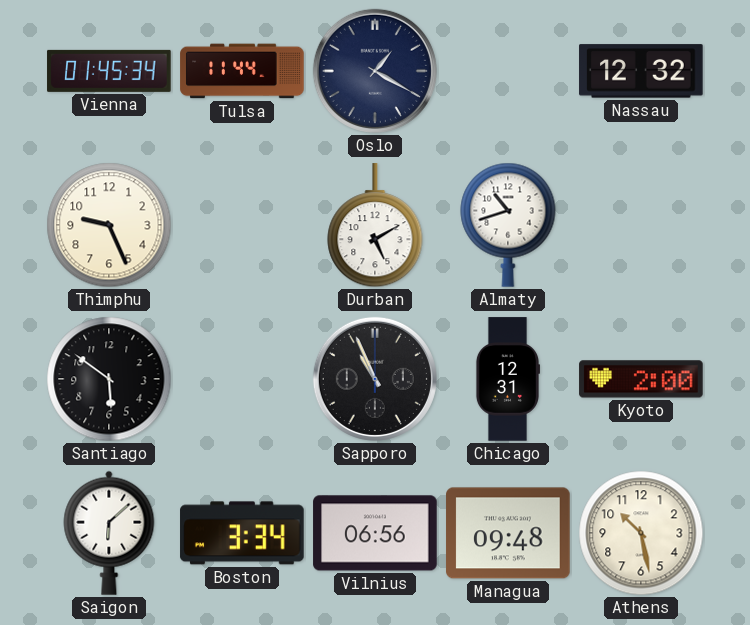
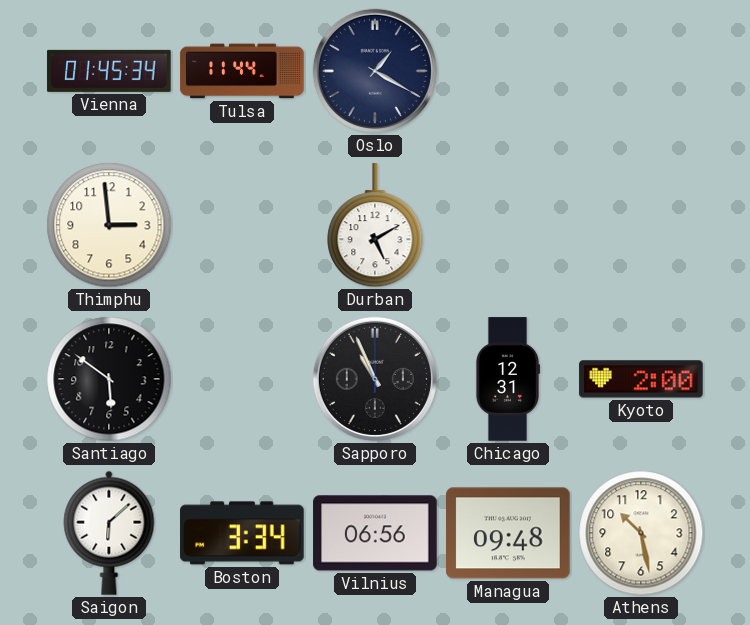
Nassau: 12:32 -> none
Thimphu: 9:26 -> 2:59
Almaty: 10:42 -> none
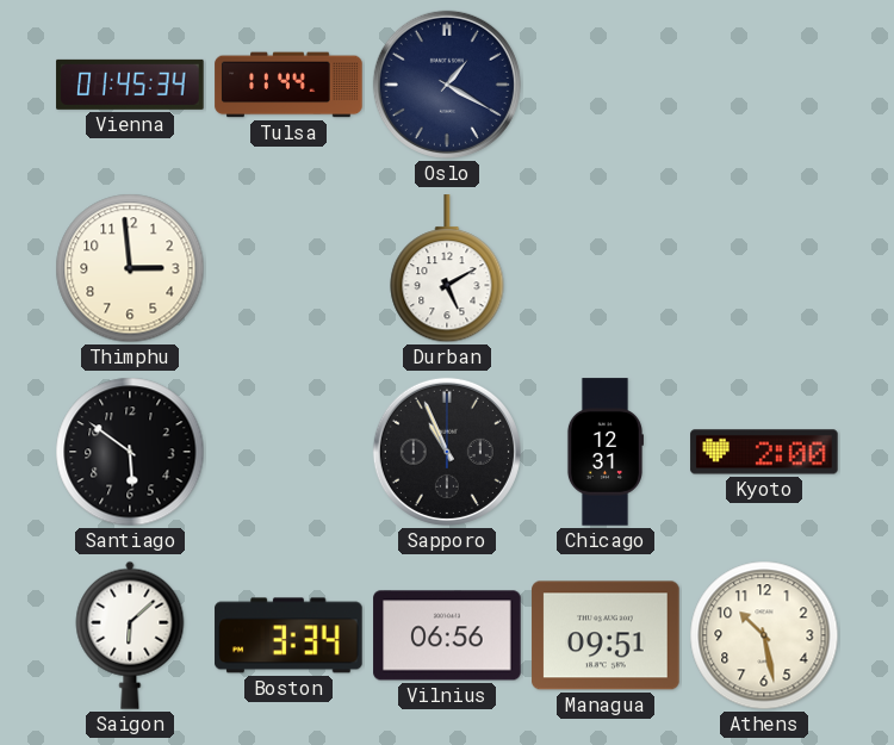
Managua: 09:48 -> 09:51
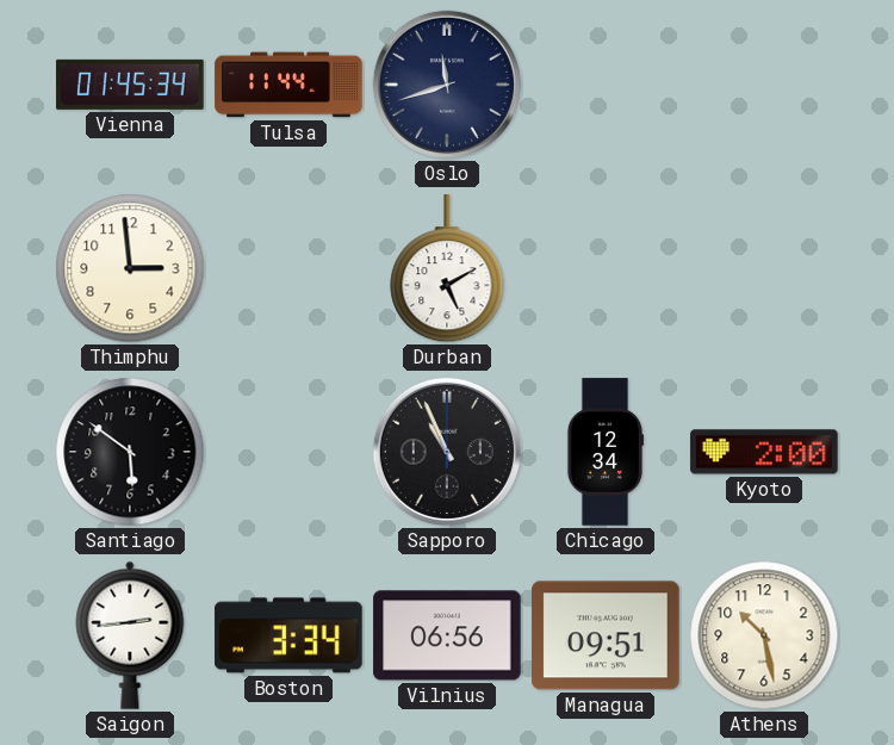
Oslo: 1:20 -> 11:42
Chicago: 12:31 -> 12:34
Saigon: 6:08 -> 2:44
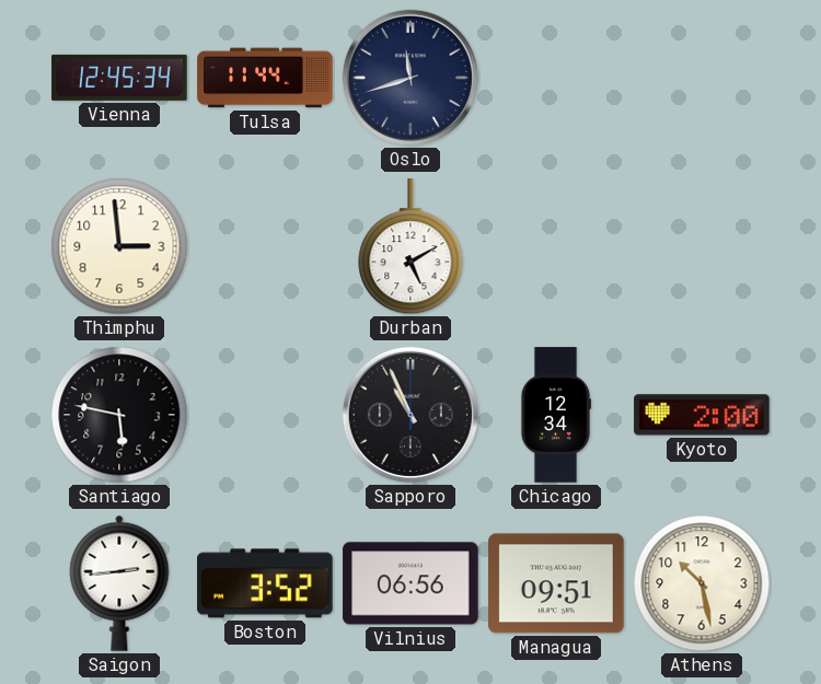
Vienna: 01:45 -> 12:45
Santiago: 5:51 -> 5:47
Boston: 3:34 -> 3:52
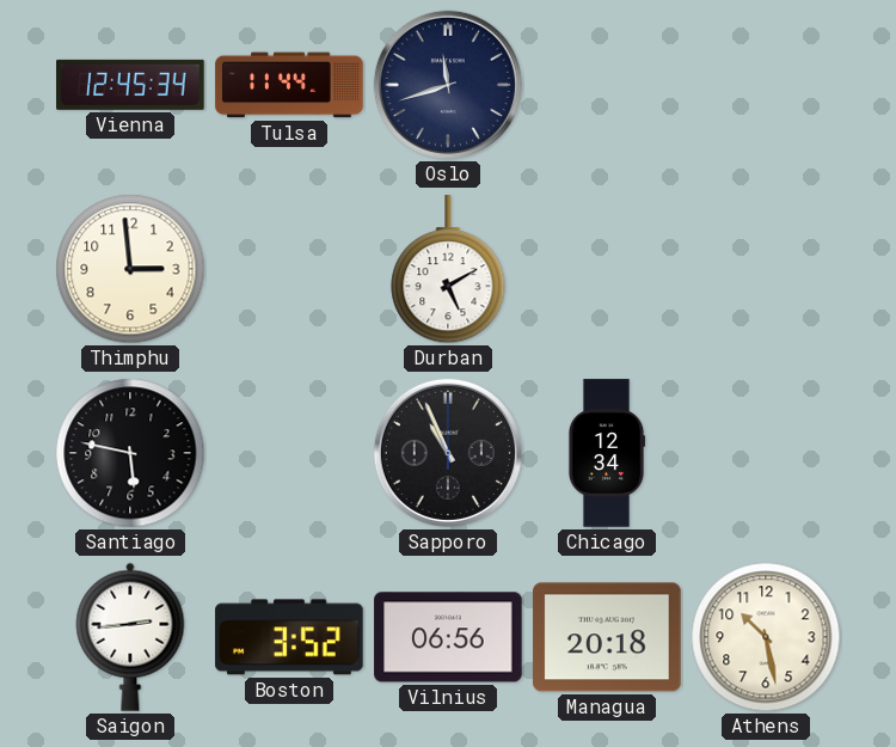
Kyoto: 2:00 -> none
Managua: 09:51 -> 20:18
